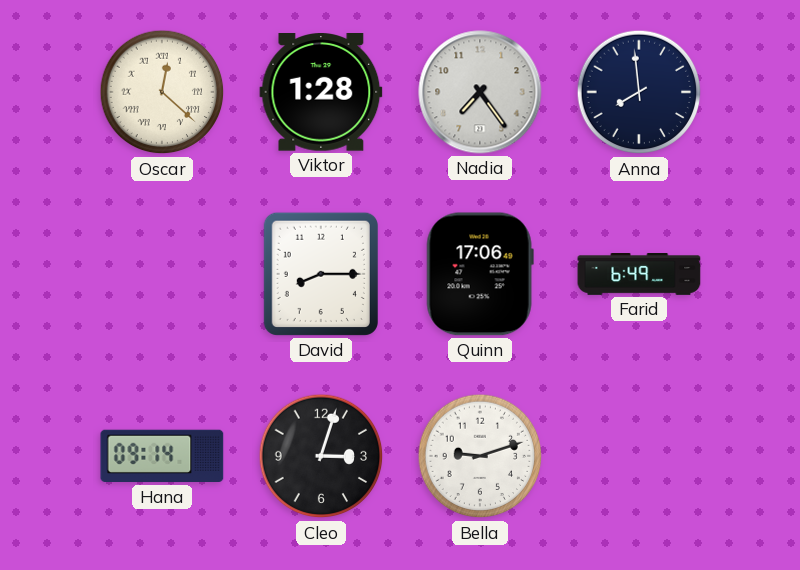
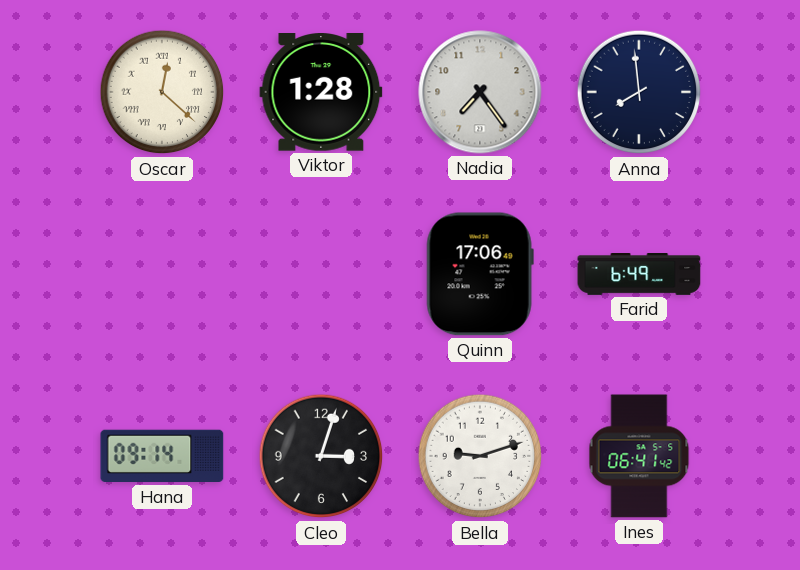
David: 8:15 -> none
Ines: none -> 06:41
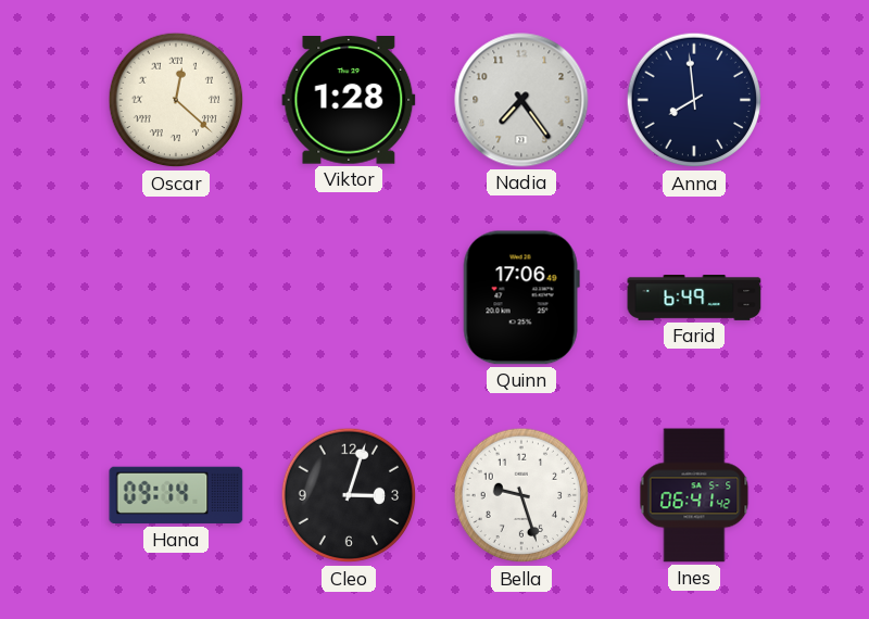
Bella: 9:12 -> 9:27
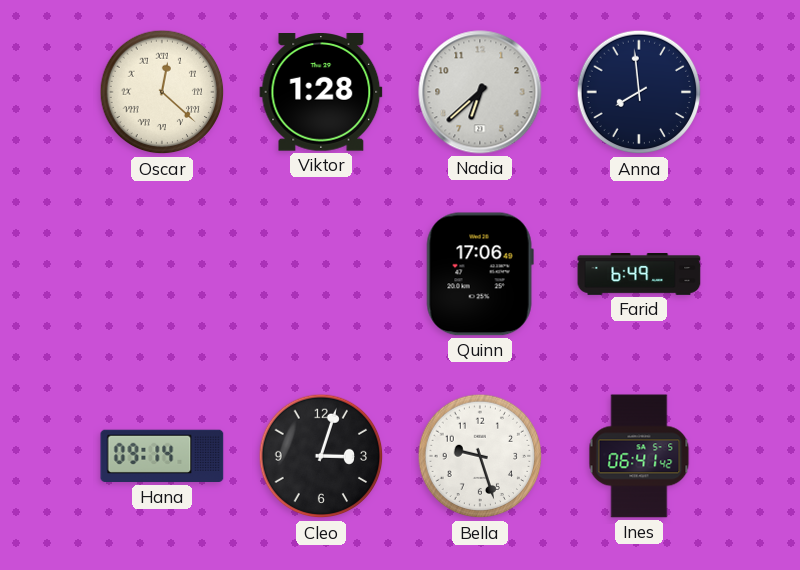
Nadia: 7:24 -> 6:38
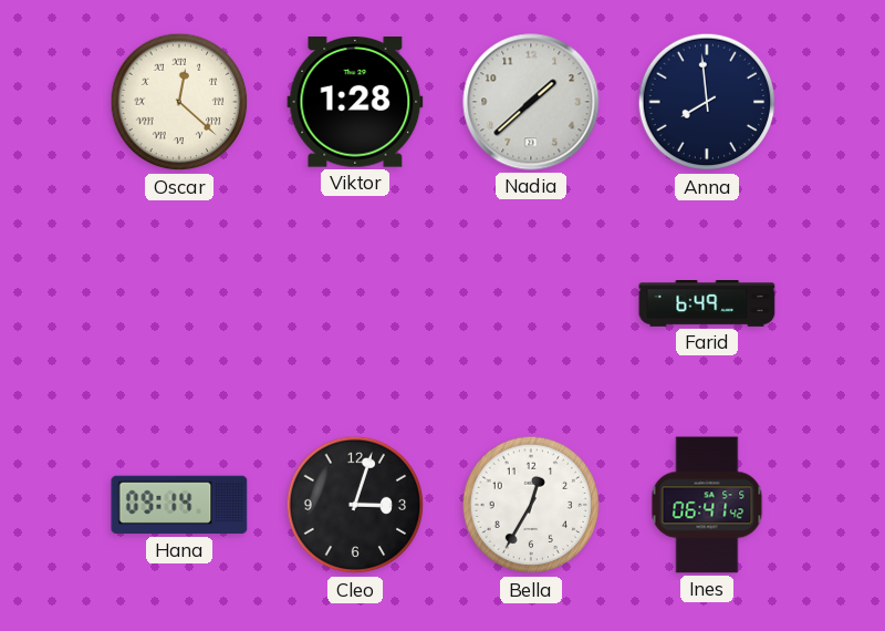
Nadia: 6:38 -> 1:38
Quinn: 17:06 -> none
Bella: 9:27 -> 12:35
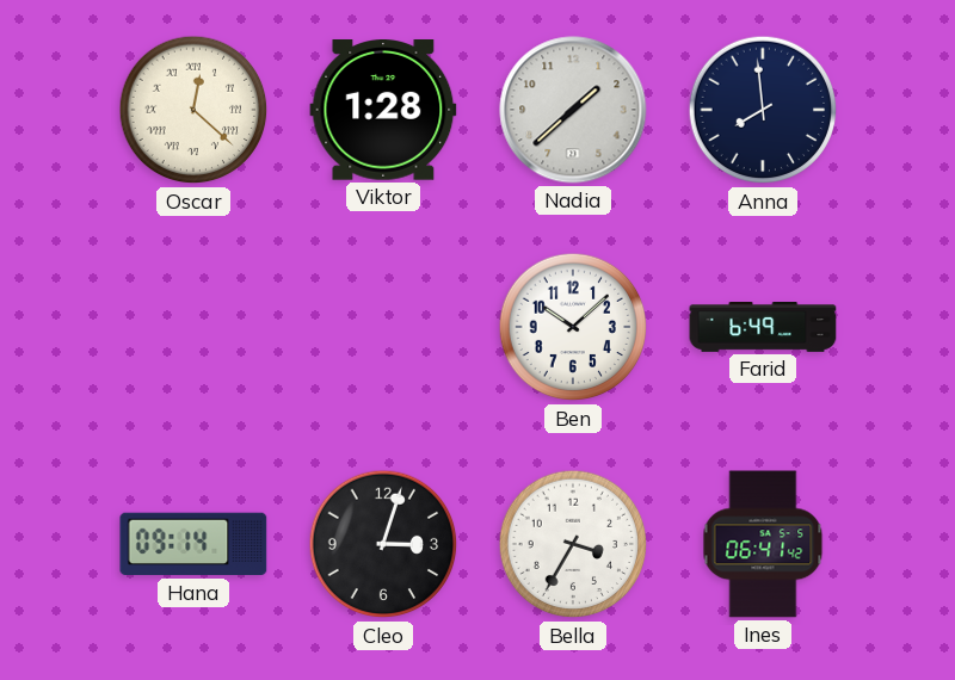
Ben: none -> 10:08
Bella: 12:35 -> 3:35
